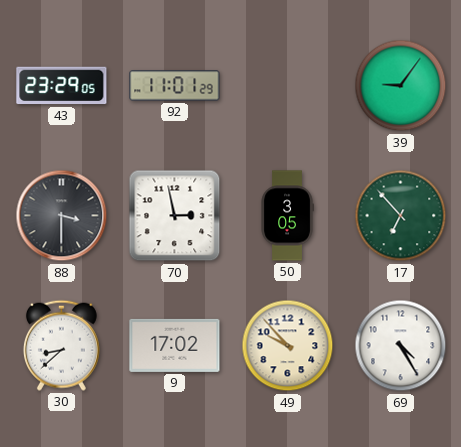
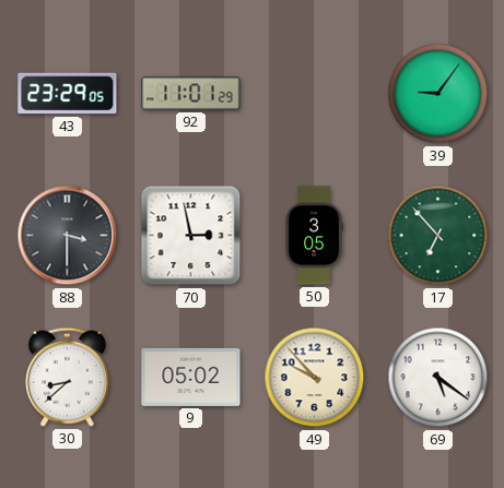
9: 17:02 -> 05:02
69: 4:25 -> 5:21
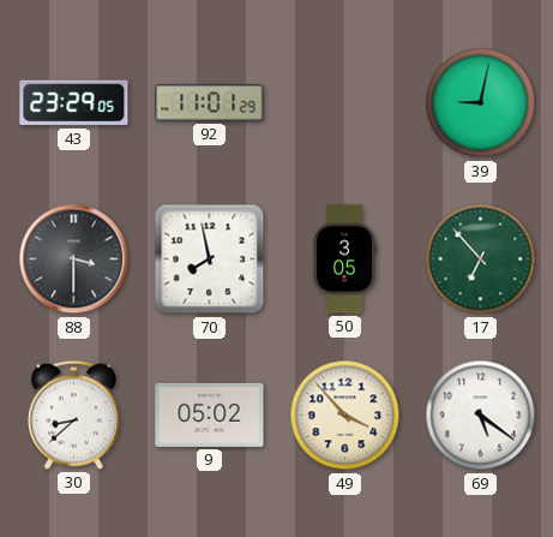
39: 9:06 -> 9:02
70: 2:58 -> 7:58
49: 9:53 -> 3:53
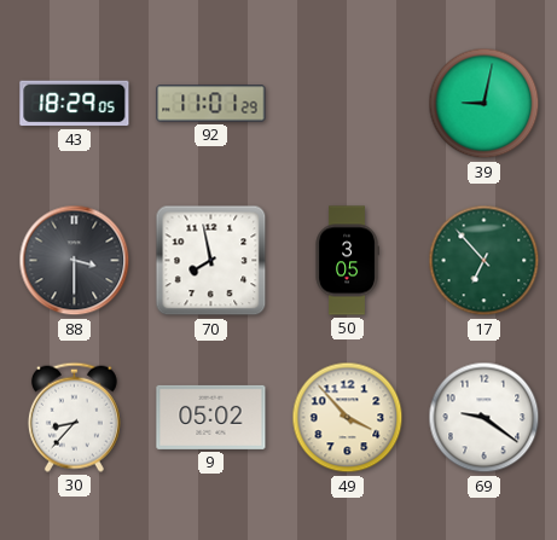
43: 23:29 -> 18:29
30: 8:38 -> 8:37
69: 5:21 -> 9:21
